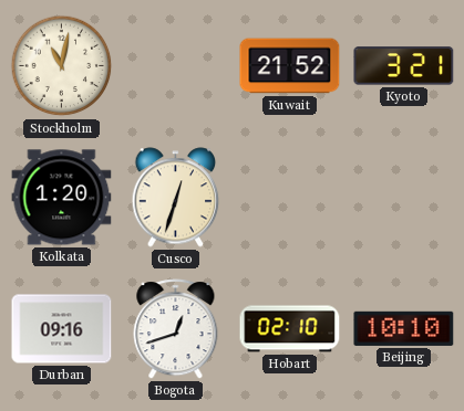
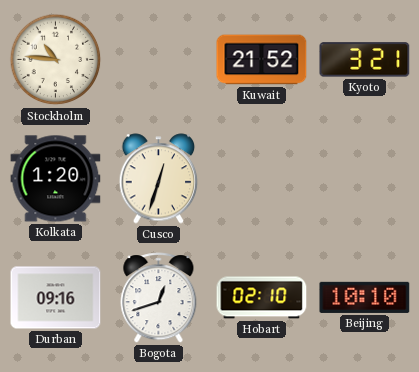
Stockholm: 11:02 -> 10:46
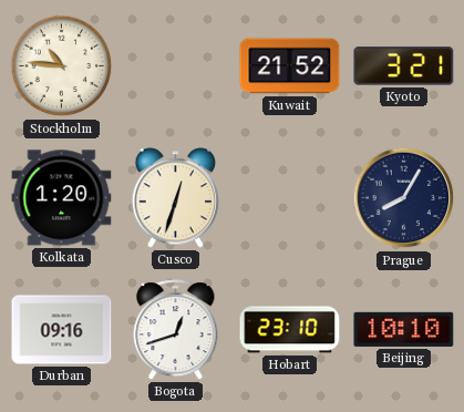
Prague: none -> 8:05
Hobart: 02:10 -> 23:10
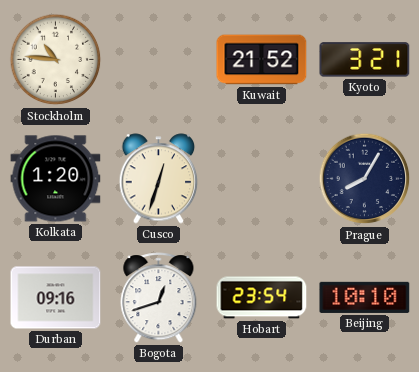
Hobart: 23:10 -> 23:54
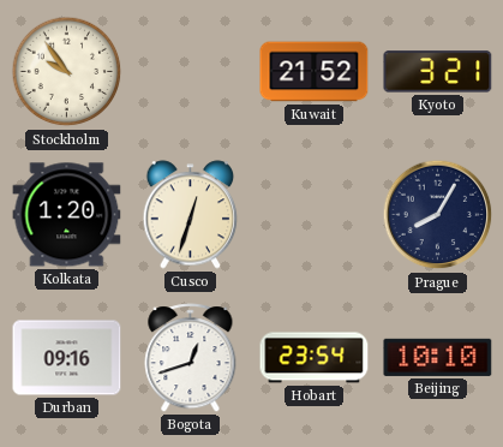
Stockholm: 10:46 -> 9:54
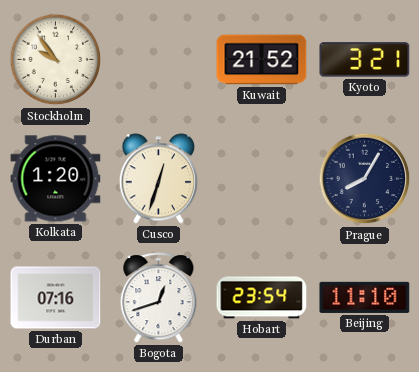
Durban: 09:16 -> 07:16
Beijing: 10:10 -> 11:10
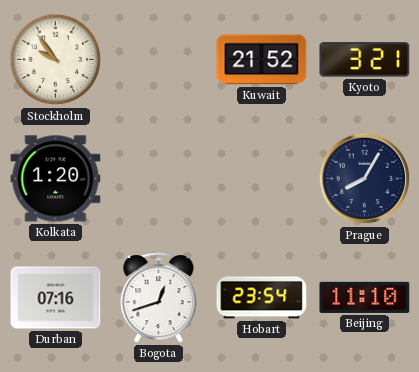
Cusco: 12:33 -> none
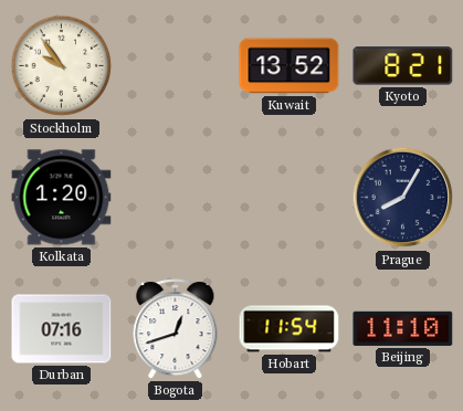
Kuwait: 21:52 -> 13:52
Kyoto: 3:21 -> 8:21
Hobart: 23:54 -> 11:54
